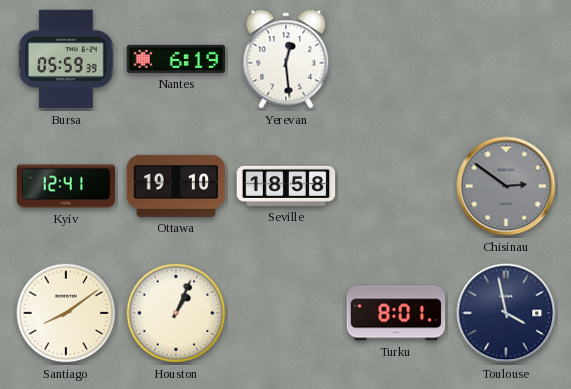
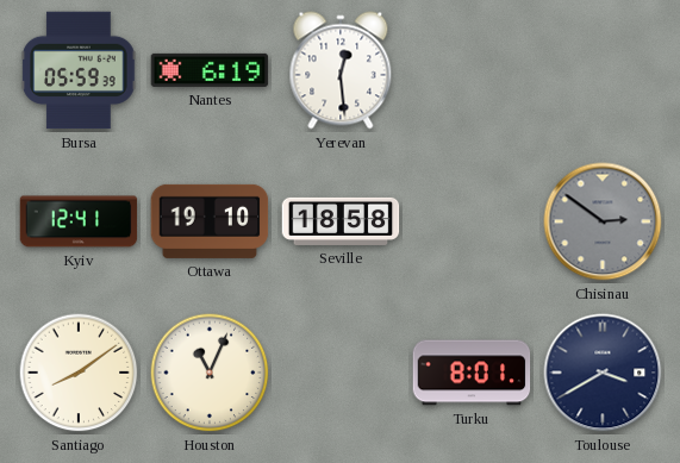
Houston: 1:04 -> 11:04
Toulouse: 3:58 -> 3:40
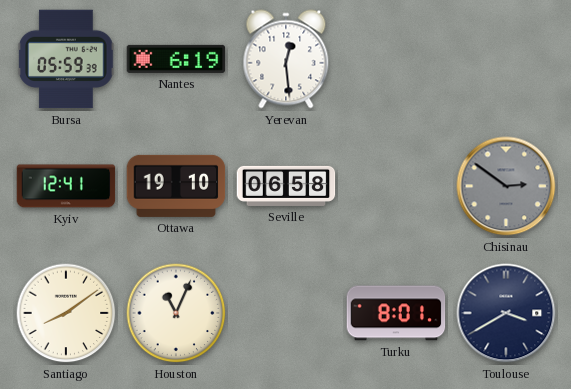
Seville: 18:58 -> 06:58
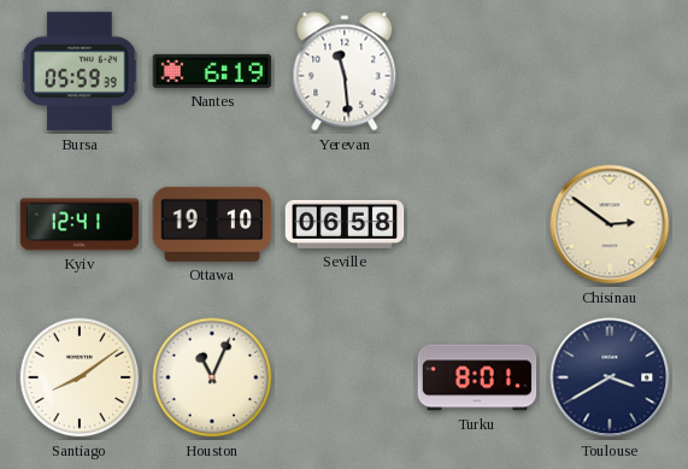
Yerevan: 12:29 -> 11:29
Chisinau dial: grey -> cream
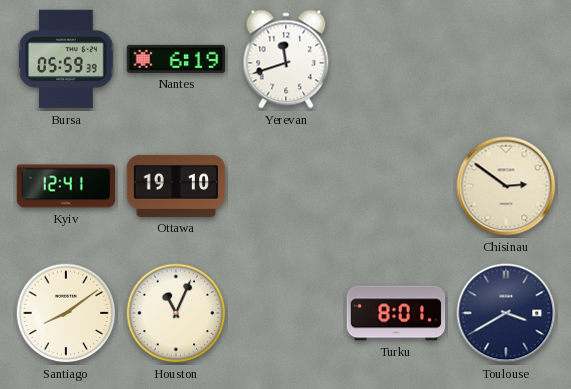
Yerevan: 11:29 -> 11:42
Seville: 06:58 -> none
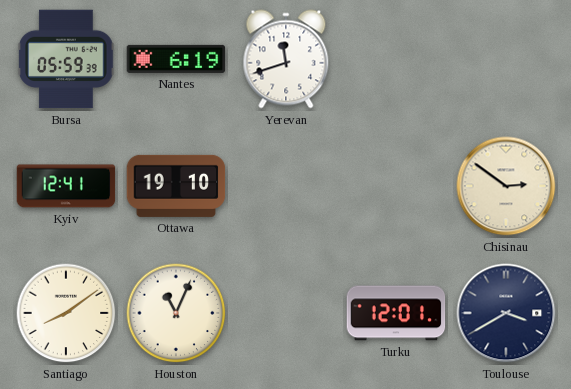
Turku: 8:01 -> 12:01
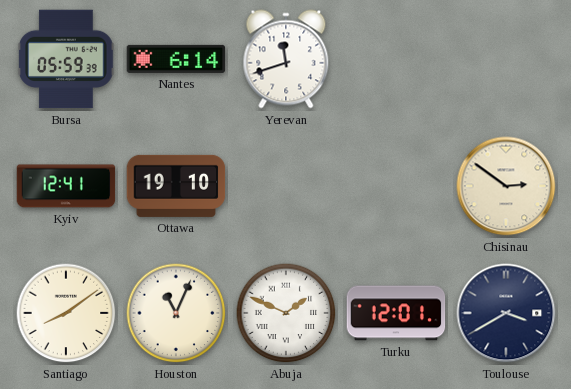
Nantes: 6:19 -> 6:14
Abuja: none -> 1:49
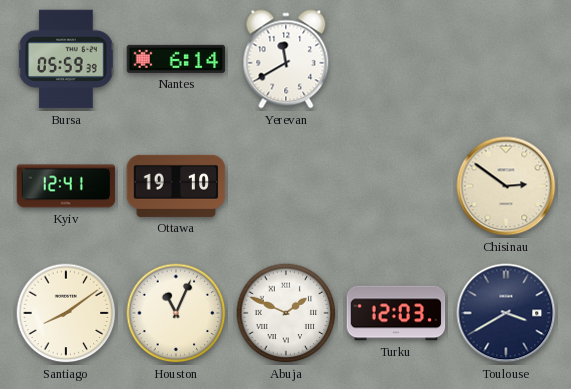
Yerevan: 11:42 -> 11:40
Turku: 12:01 -> 12:03
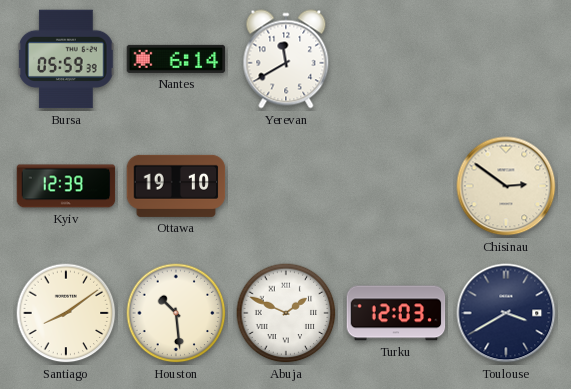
Kyiv: 12:41 -> 12:39
Houston: 11:04 -> 10:29
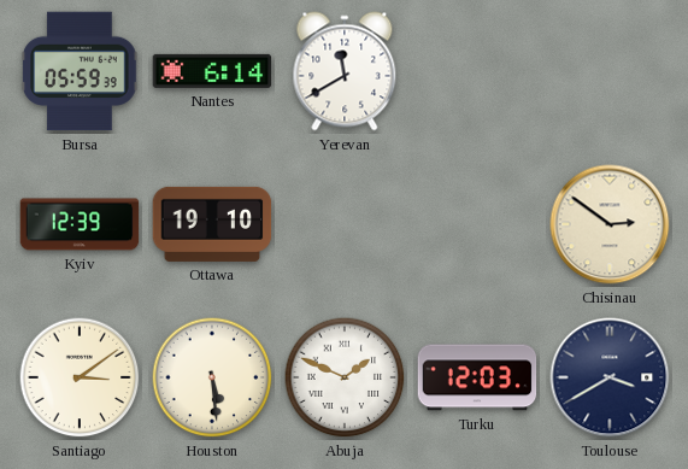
Santiago: 8:09 -> 3:09
Houston: 10:29 -> 5:29
